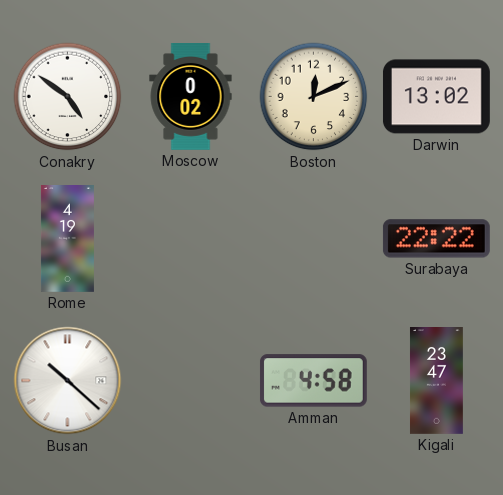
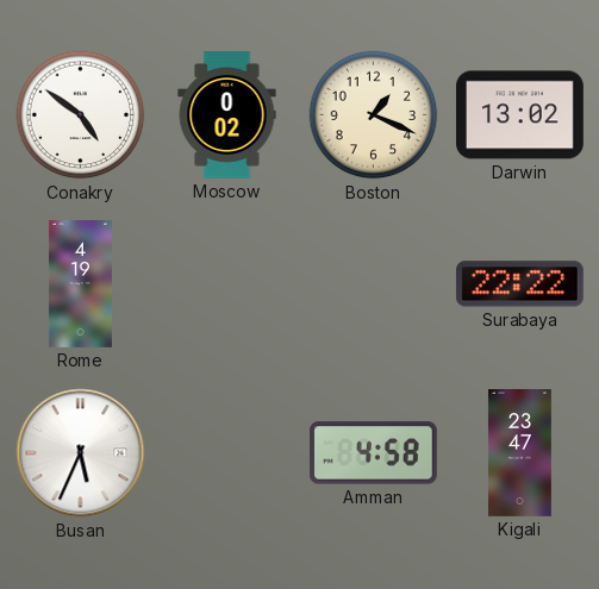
Boston: 12:11 -> 1:19
Busan: 10:22 -> 5:34
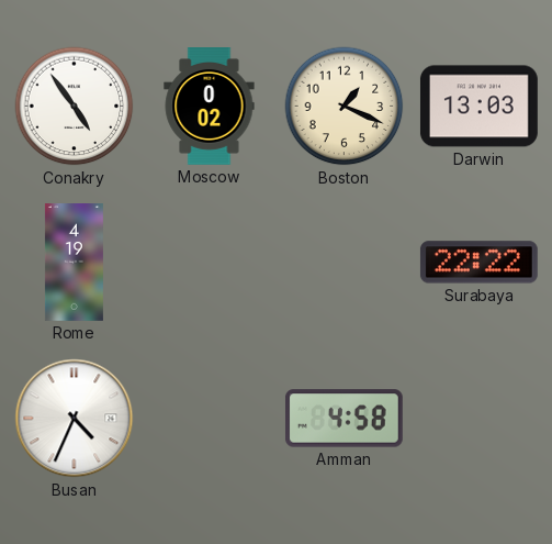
Conakry: 4:51 -> 4:54
Darwin: 13:02 -> 13:03
Busan: 5:34 -> 4:34
Kigali: 23:47 -> none
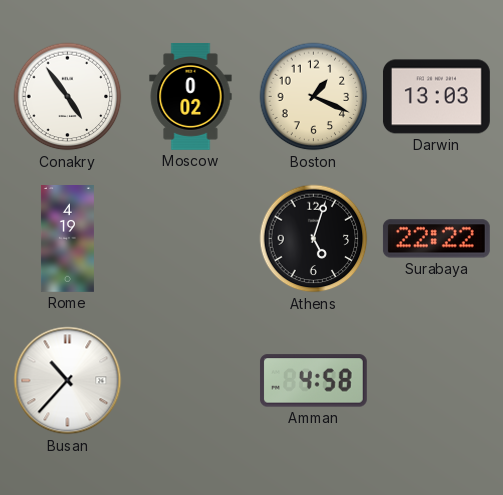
Athens: none -> 5:03
Busan: 4:34 -> 10:37
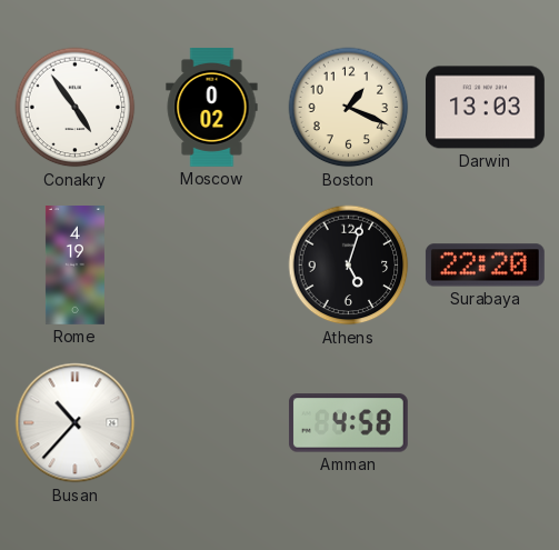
Surabaya: 22:22 -> 22:20
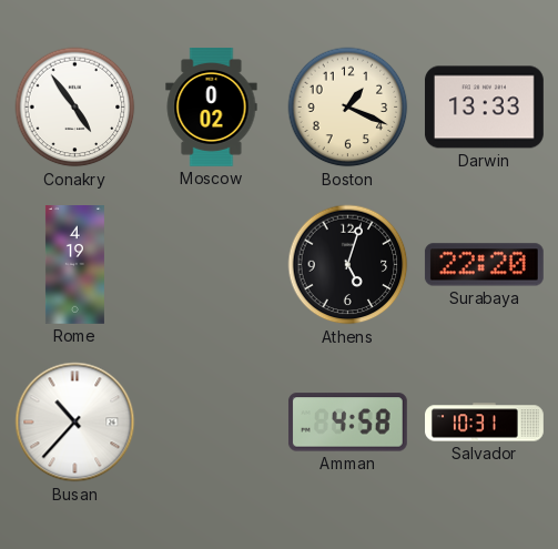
Darwin: 13:03 -> 13:33
Salvador: none -> 10:31
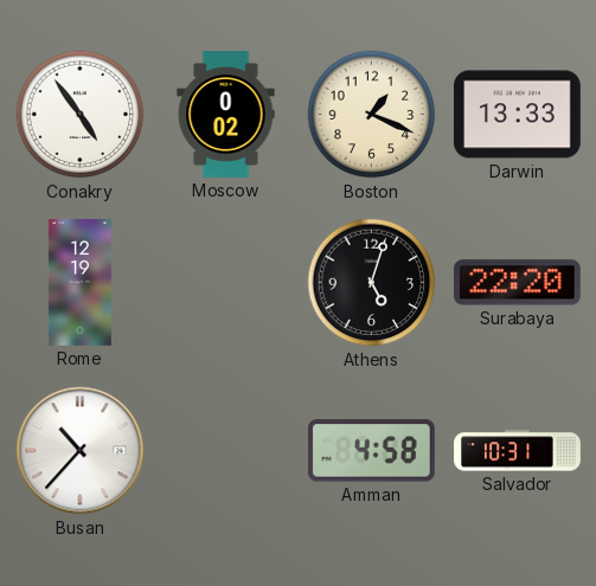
Rome: 4:19 -> 12:19
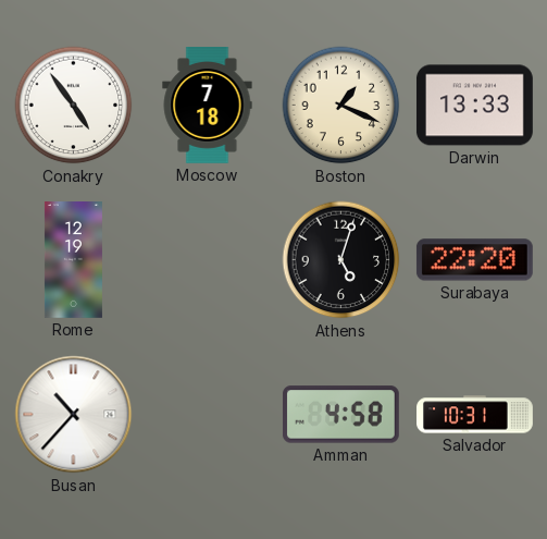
Moscow: 0:02 -> 7:18
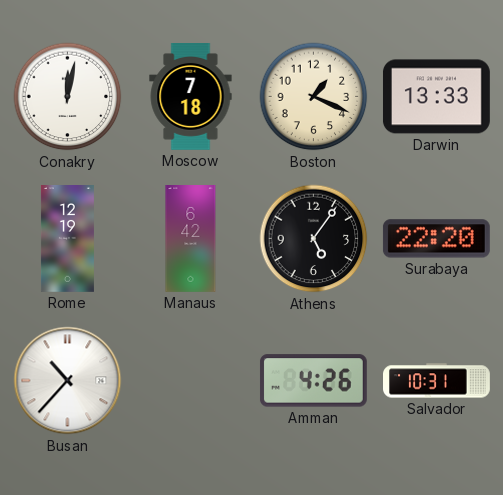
Conakry: 4:54 -> 12:02
Manaus: none -> 6:42
Athens: 5:03 -> 5:06
Amman: 4:58 -> 4:26
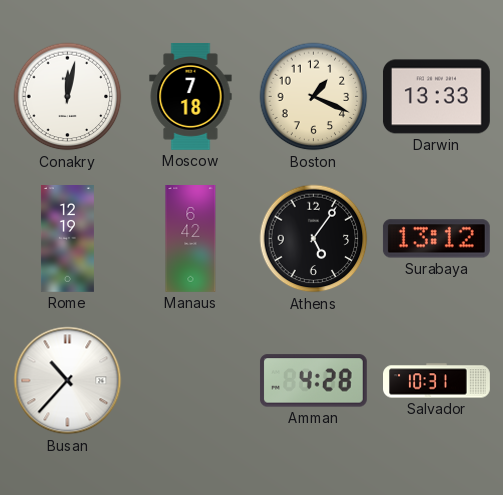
Surabaya: 22:20 -> 13:12
Amman: 4:26 -> 4:28
